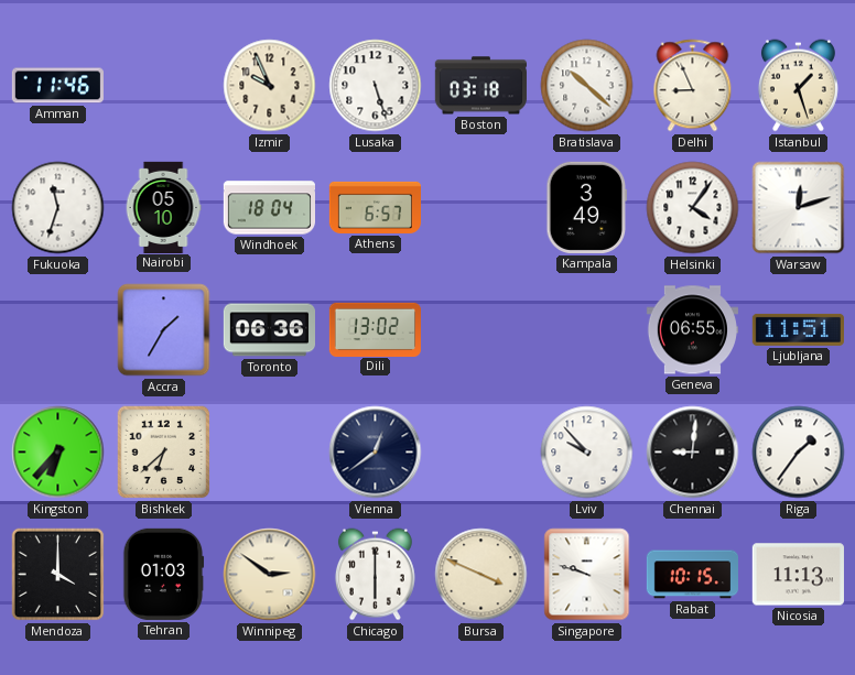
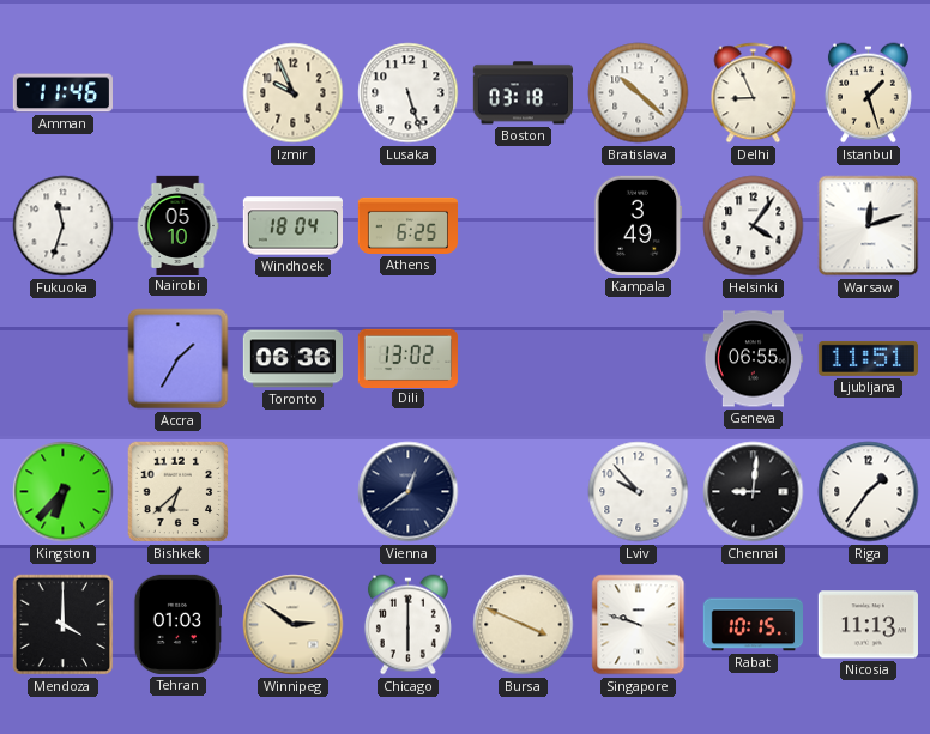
Athens: 6:57 -> 6:25
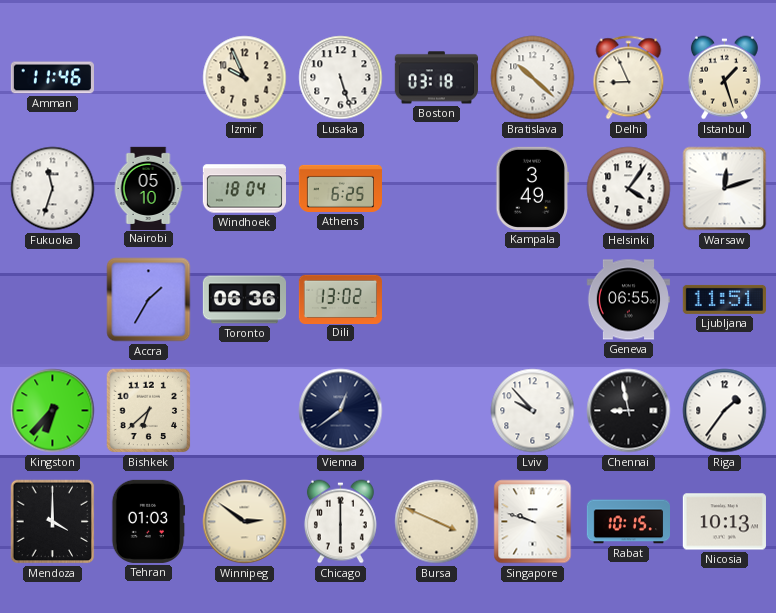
Chennai: 9:01 -> 8:58
Nicosia: 11:13 -> 10:13
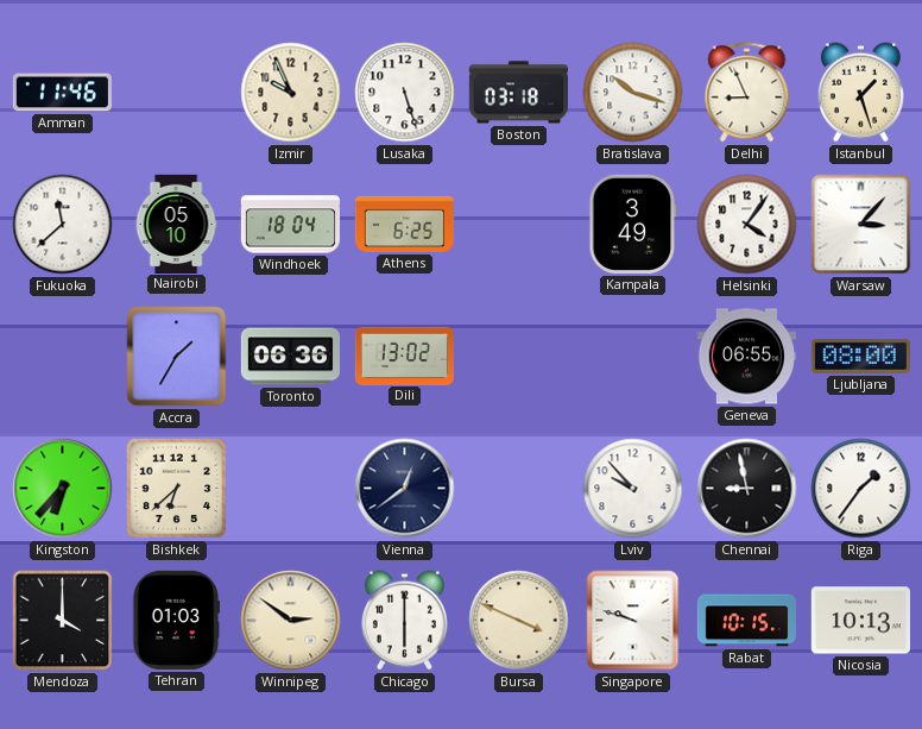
Bratislava: 10:22 -> 10:18
Fukuoka: 11:33 -> 11:38
Warsaw: 12:12 -> 3:07
Ljubljana: 11:51 -> 08:00
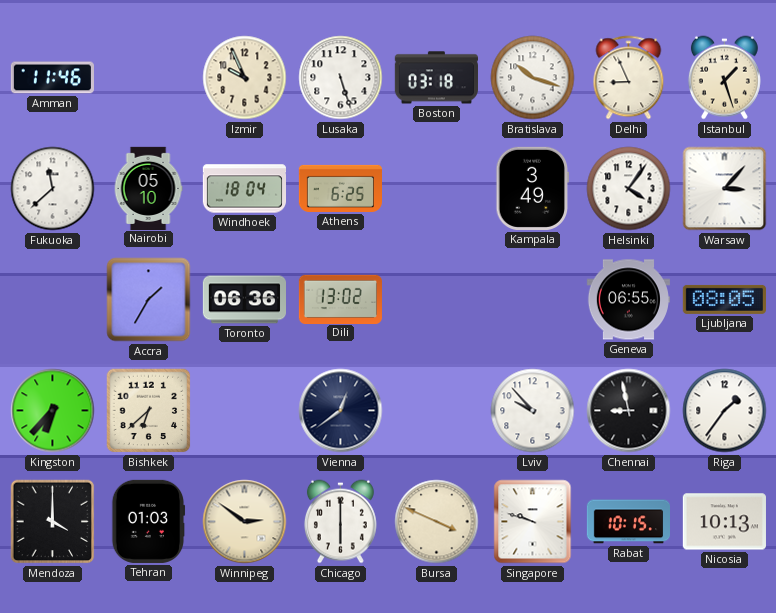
Ljubljana: 08:00 -> 08:05
